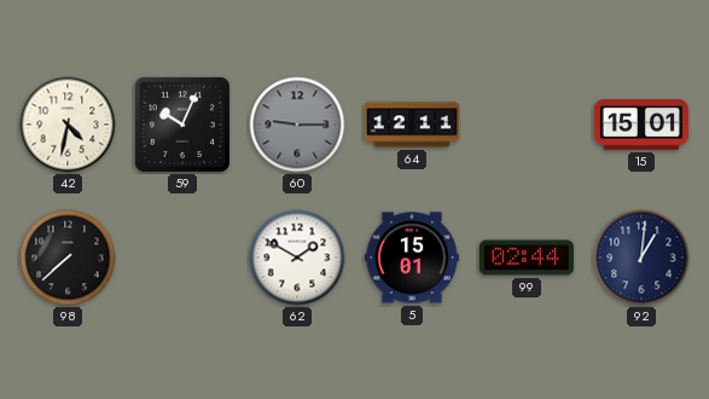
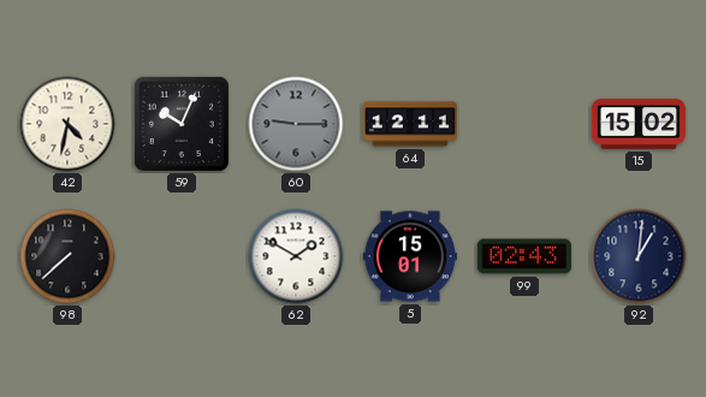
15: 15:01 -> 15:02
99: 02:44 -> 02:43
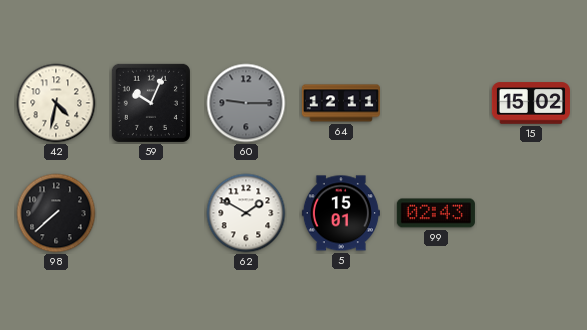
92: 1:01 -> none
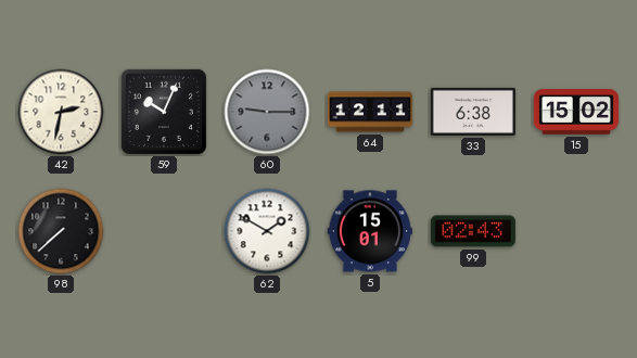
42: 4:32 -> 2:32
33: none -> 6:38
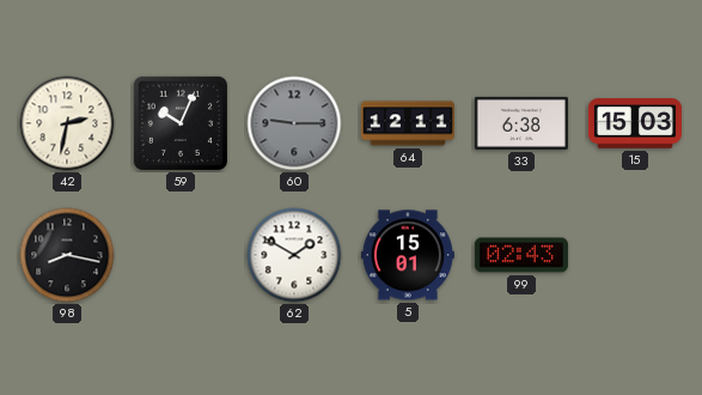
15: 15:02 -> 15:03
98: 7:38 -> 8:17
